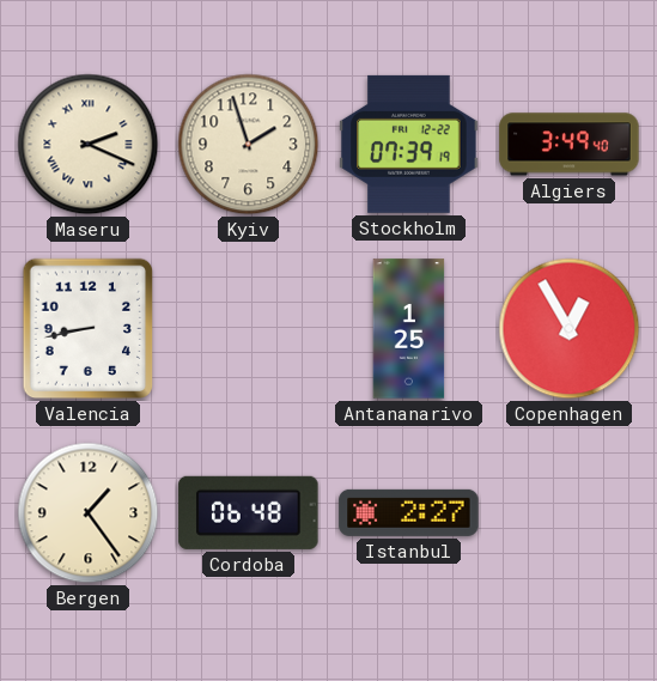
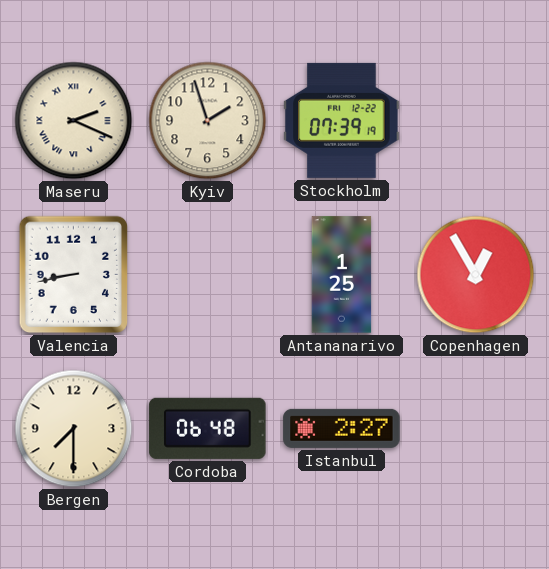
Algiers: 3:49 -> none
Bergen: 1:24 -> 7:30
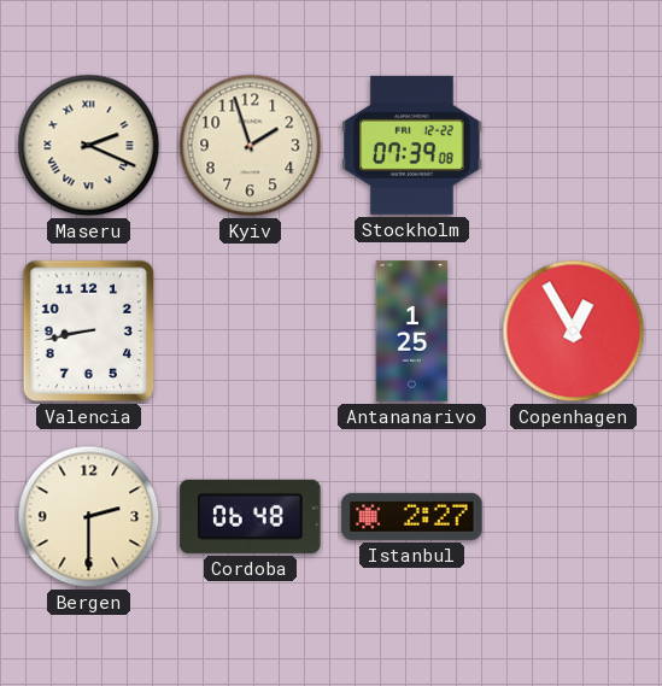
Stockholm: 07:39:19 -> 07:39:08
Bergen: 7:30 -> 2:30
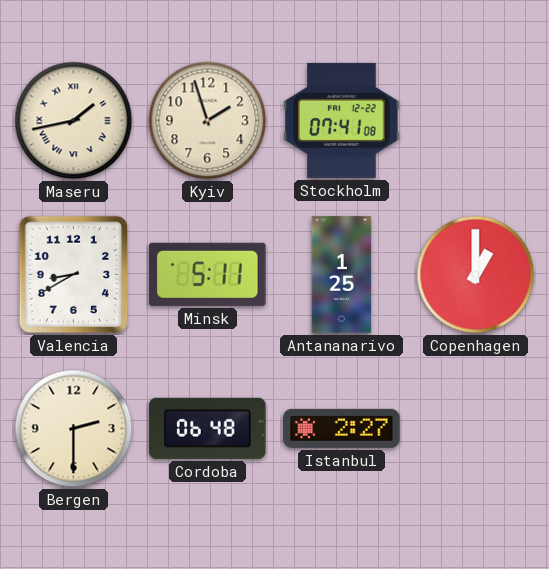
Maseru: 2:19 -> 1:43
Stockholm: 07:39 -> 07:41
Valencia: 8:43 -> 8:40
Minsk: none -> 5:11
Copenhagen: 12:55 -> 1:00
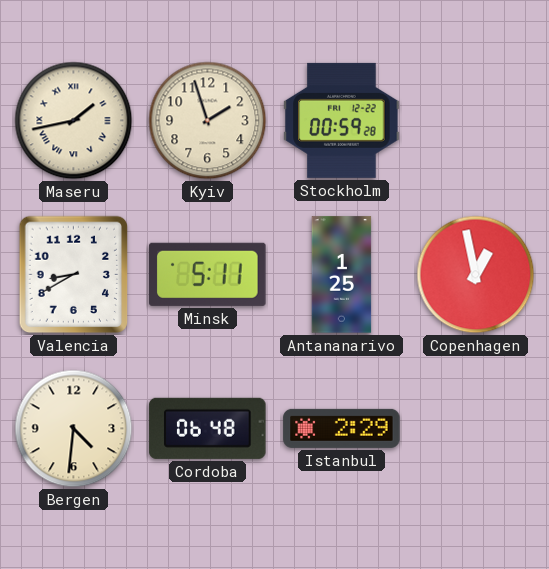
Stockholm: 07:41 -> 00:59
Copenhagen: 1:00 -> 12:58
Bergen: 2:30 -> 4:31
Istanbul: 2:27 -> 2:29
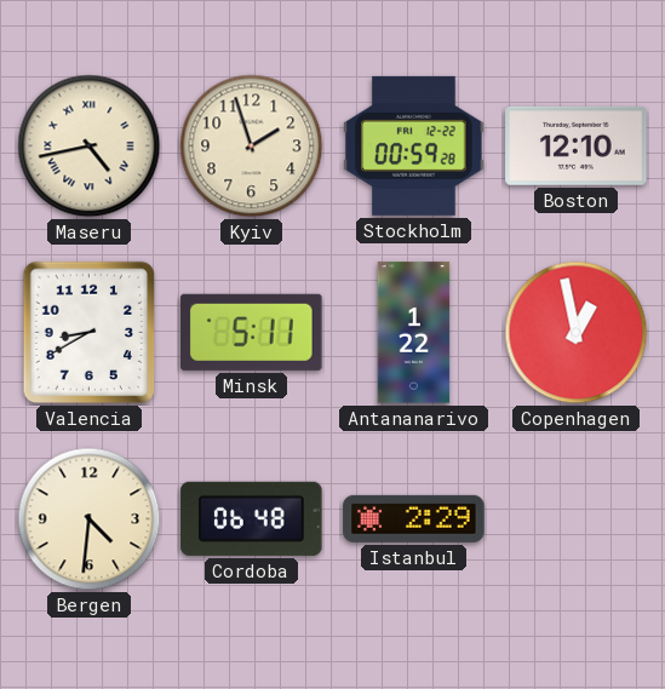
Maseru: 1:43 -> 4:43
Boston: none -> 12:10
Antananarivo: 1:25 -> 1:22
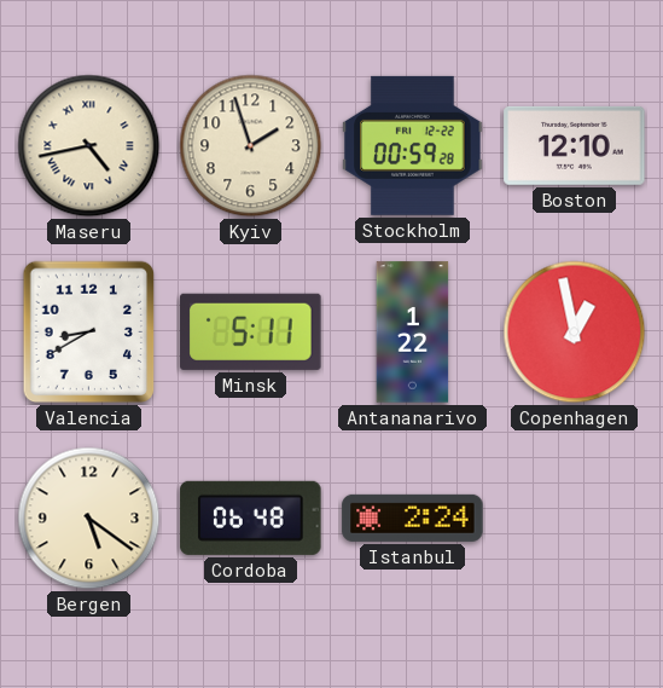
Bergen: 4:31 -> 5:21
Istanbul: 2:29 -> 2:24
